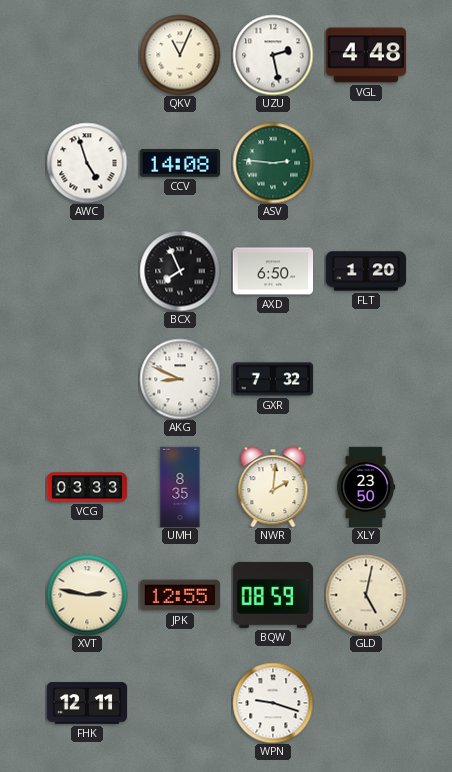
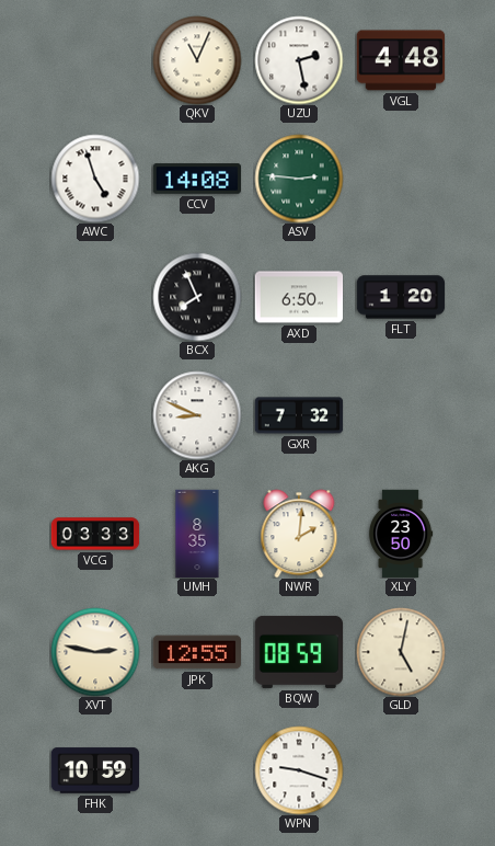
FHK: 12:11 -> 10:59
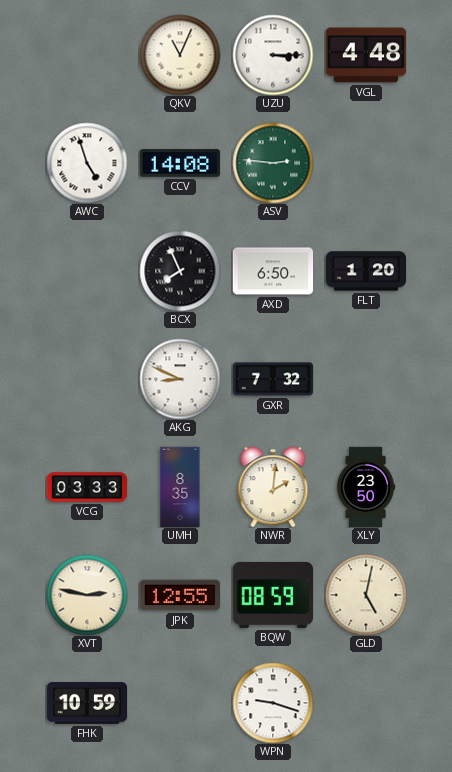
UZU: 2:28 -> 3:15
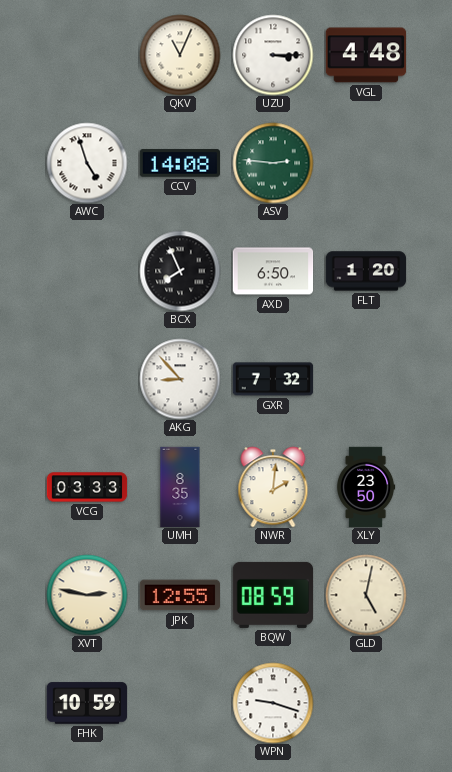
AKG: 8:49 -> 8:53
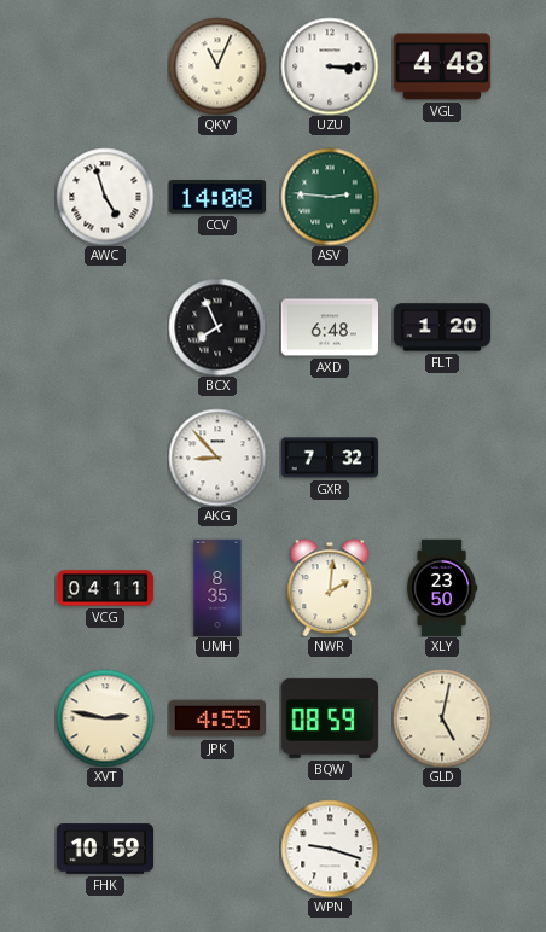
AXD: 6:50 -> 6:48
VCG: 03:33 -> 04:11
JPK: 12:55 -> 4:55
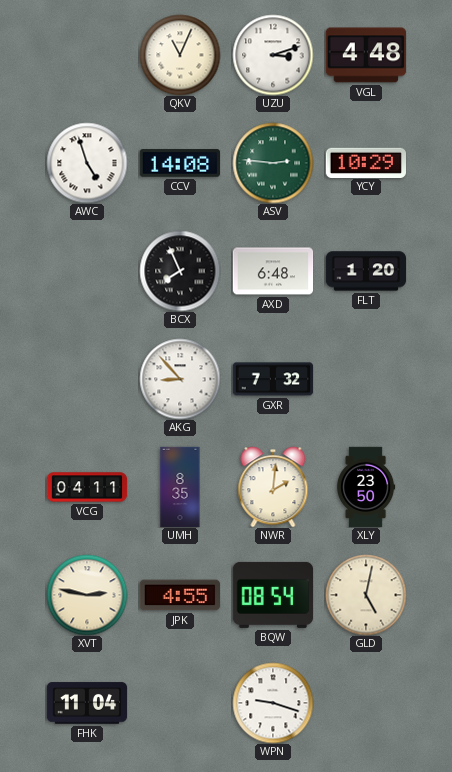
UZU: 3:15 -> 3:12
YCY: none -> 10:29
BQW: 08:59 -> 08:54
FHK: 10:59 -> 11:04
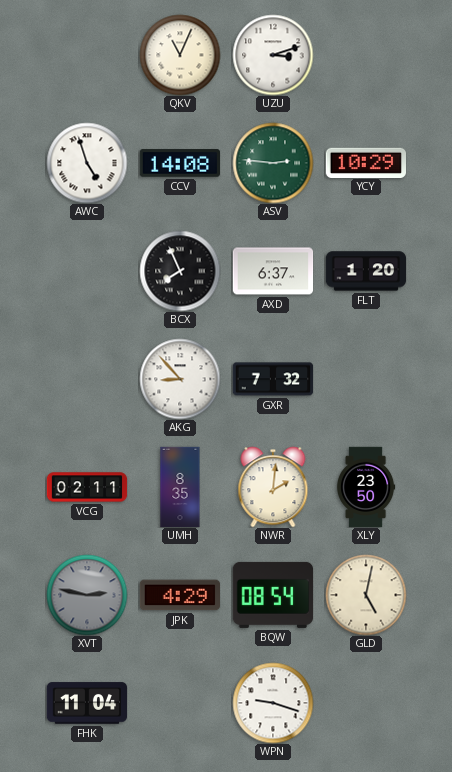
VGL: 4:48 -> none
AXD: 6:48 -> 6:37
VCG: 04:11 -> 02:11
XVT dial: cream -> grey
JPK: 4:55 -> 4:29
